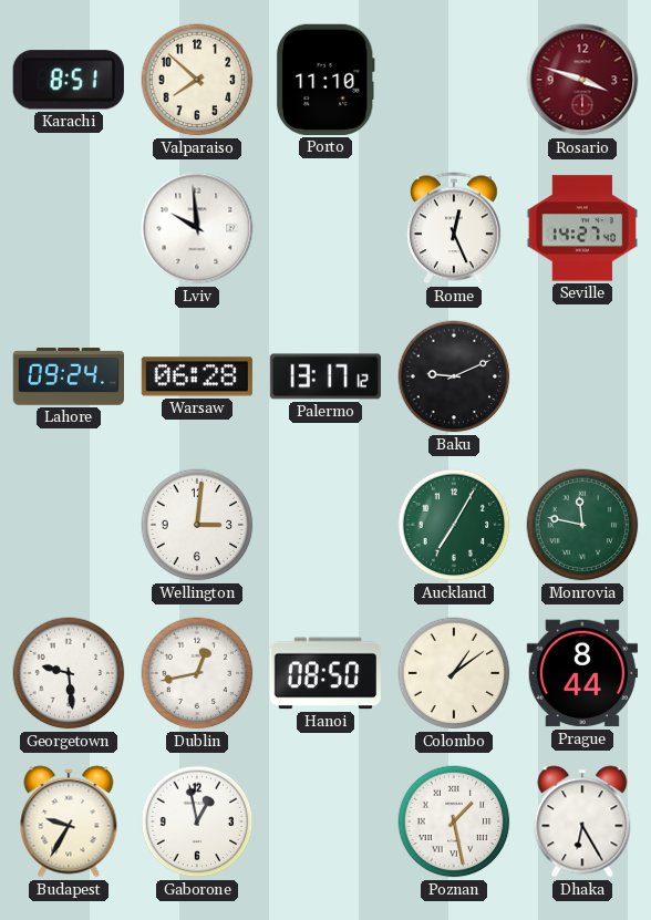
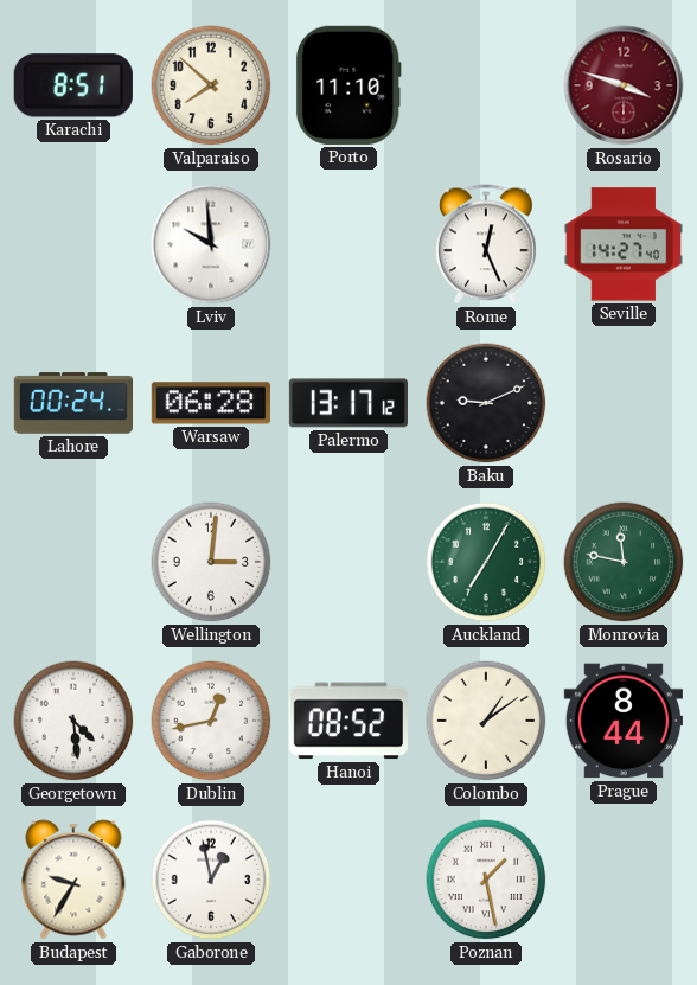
Lahore: 09:24 -> 00:24
Georgetown: 9:29 -> 4:29
Hanoi: 08:50 -> 08:52
Dhaka: 6:25 -> none
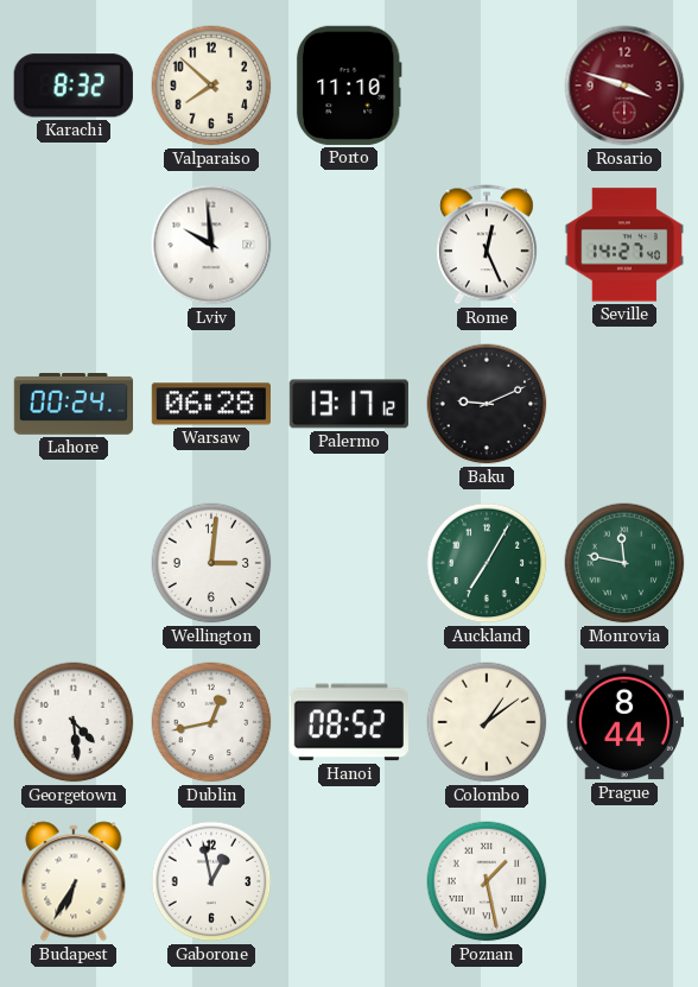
Karachi: 8:51 -> 8:32
Budapest: 9:35 -> 6:35
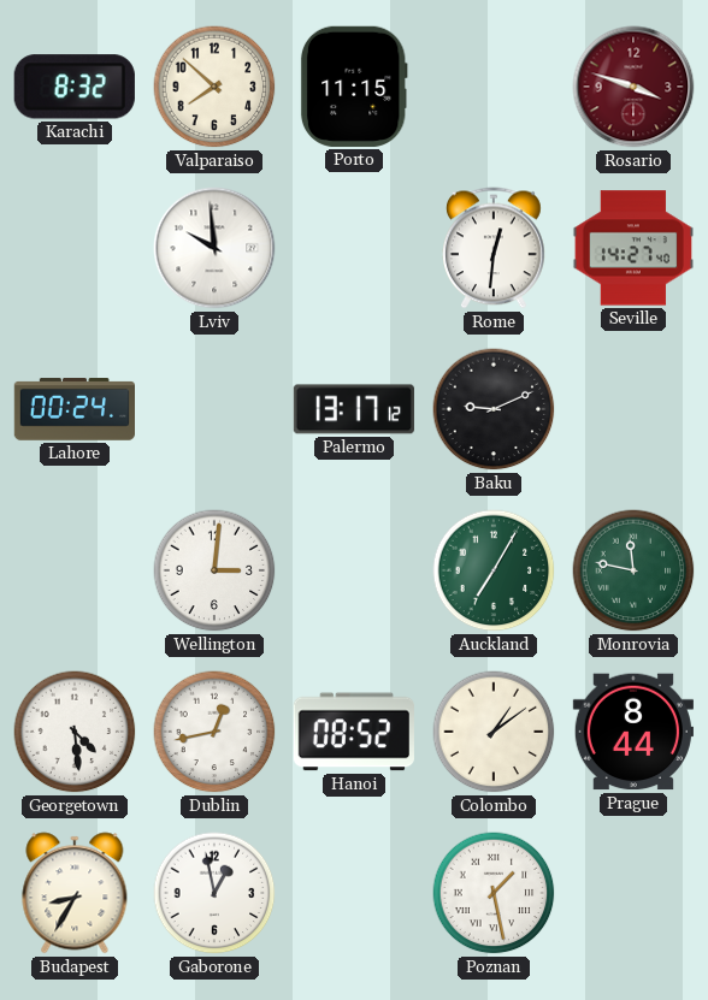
Porto: 11:10 -> 11:15
Rome: 12:26 -> 12:31
Warsaw: 06:28 -> none
Budapest: 6:35 -> 8:35
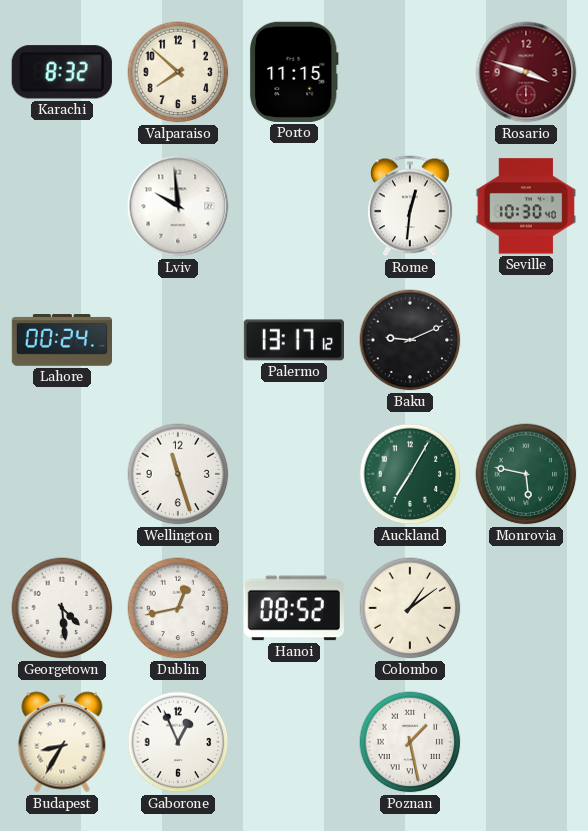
Seville: 14:27 -> 10:30
Wellington: 3:01 -> 11:27
Monrovia: 11:47 -> 5:47
Prague: 8:44 -> none
Gaborone: 12:58 -> 12:56
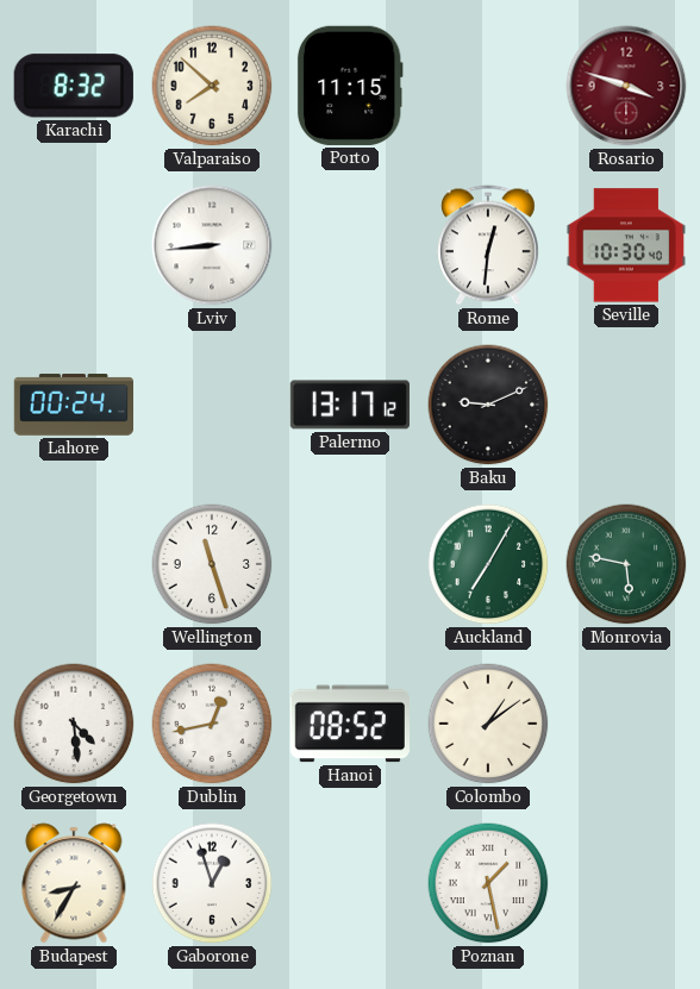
Lviv: 9:59 -> 8:44
Gaborone: 12:56 -> 12:57
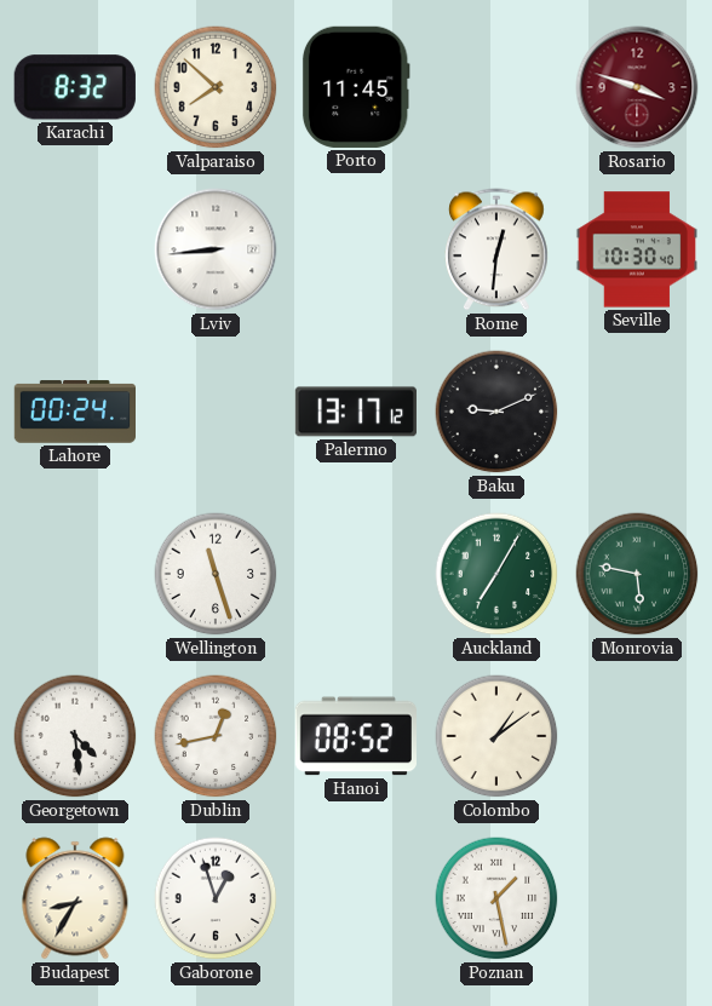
Porto: 11:15 -> 11:45
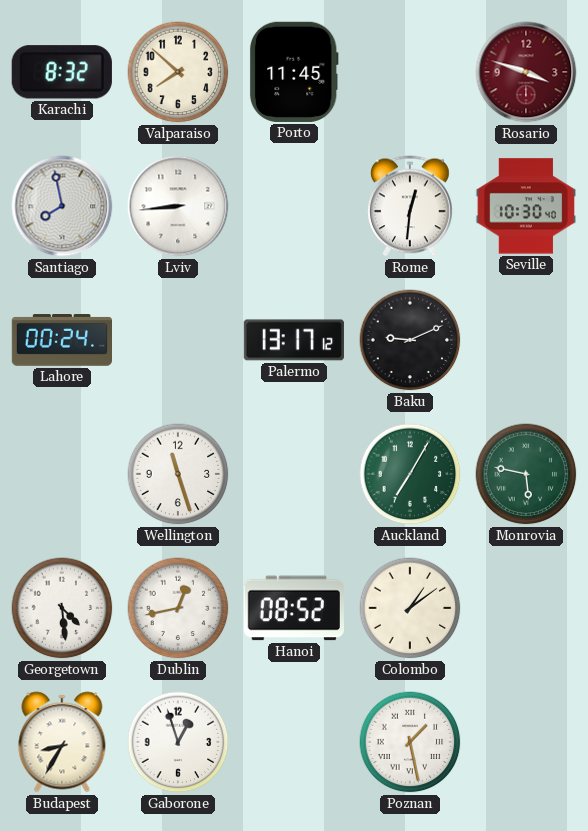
Santiago: none -> 7:58
